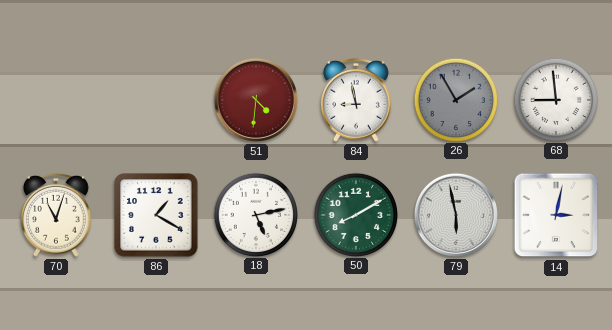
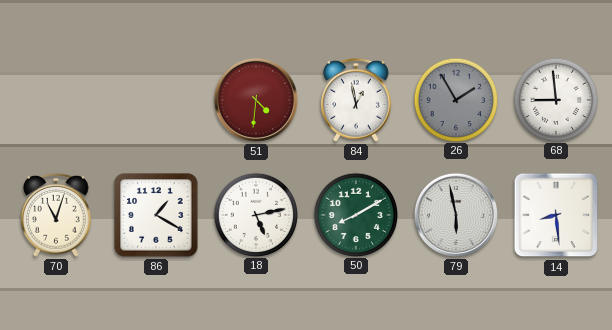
84: 8:58 -> 12:58
14: 3:02 -> 8:29
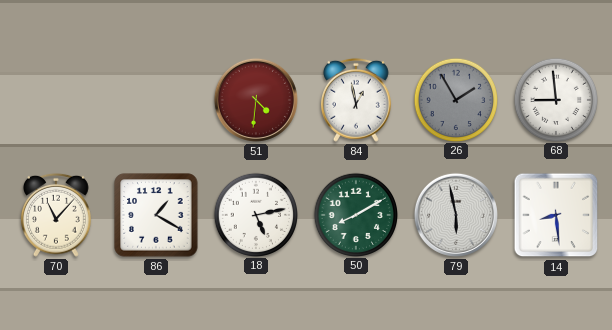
70: 11:03 -> 11:07
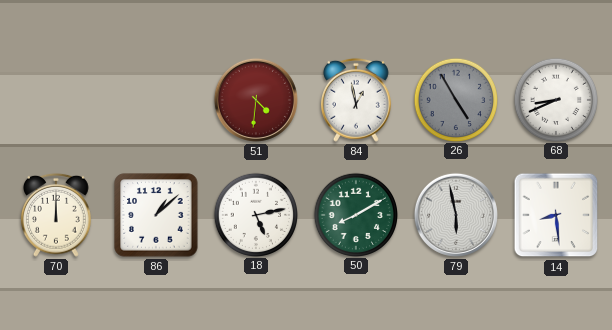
26: 1:55 -> 4:55
68: 8:59 -> 8:41
70: 11:07 -> 12:00
86: 1:20 -> 1:08
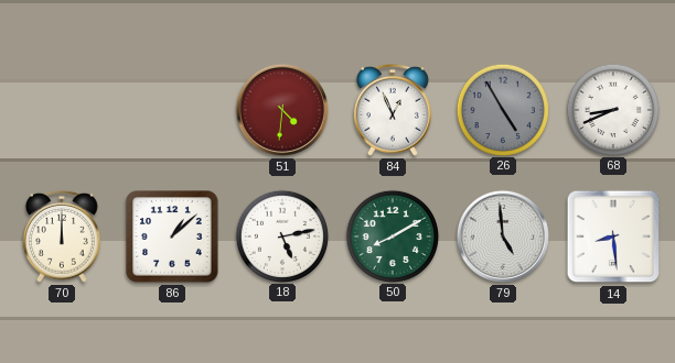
84: 12:58 -> 12:56
79: 5:58 -> 4:59
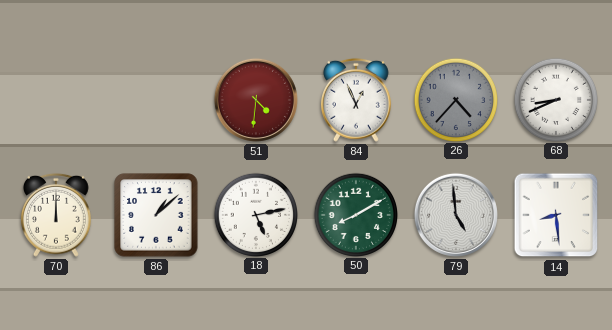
26: 4:55 -> 4:37
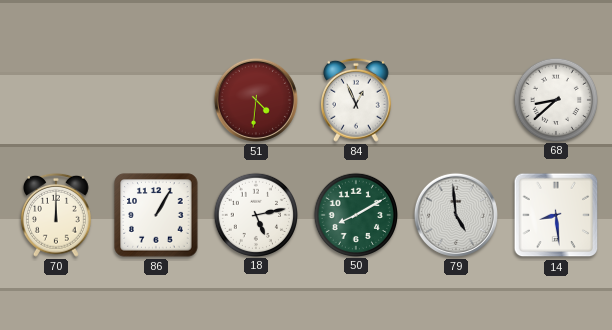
26: 4:37 -> none
68: 8:41 -> 8:38
86: 1:08 -> 1:05
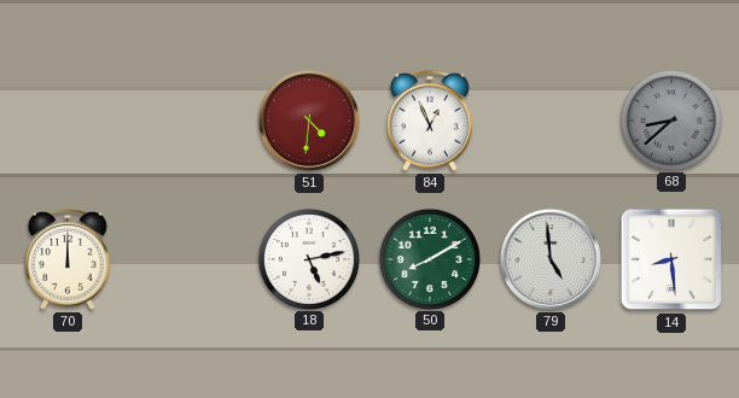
68 dial: white -> grey
86: 1:05 -> none
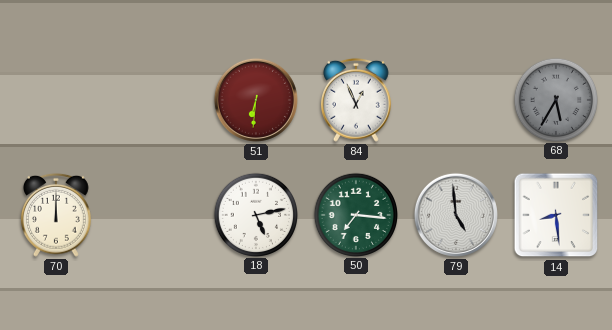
51: 4:31 -> 6:31
68: 8:38 -> 5:35
50: 8:10 -> 7:16
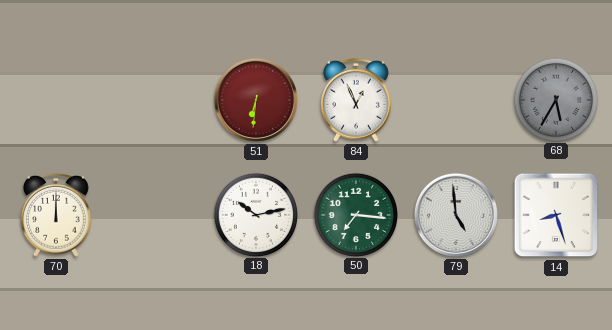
18: 5:13 -> 10:13
14: 8:29 -> 8:27
